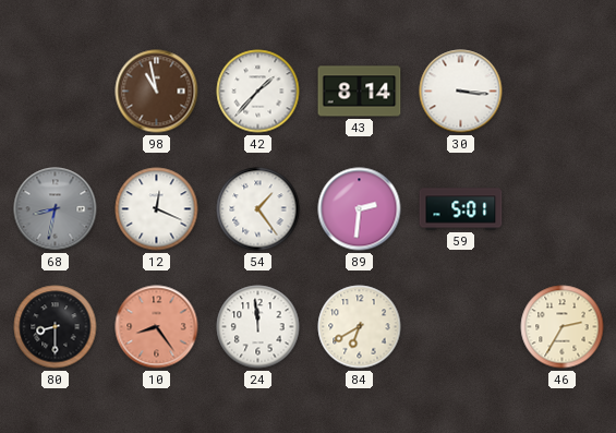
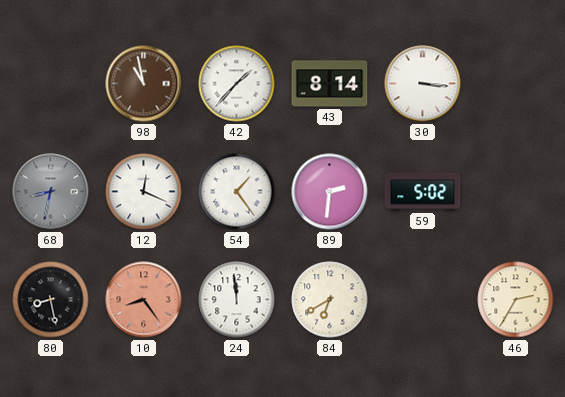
59: 5:01 -> 5:02
80: 8:30 -> 8:28
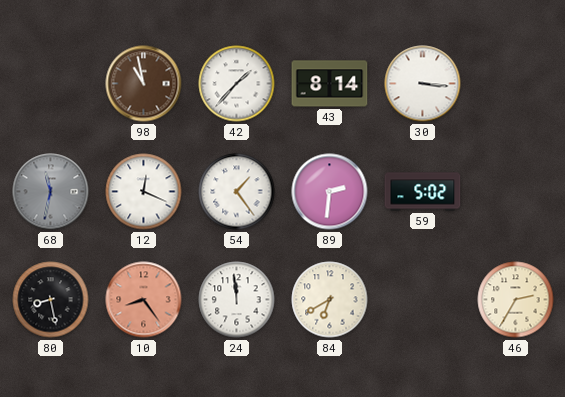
68: 8:32 -> 11:32
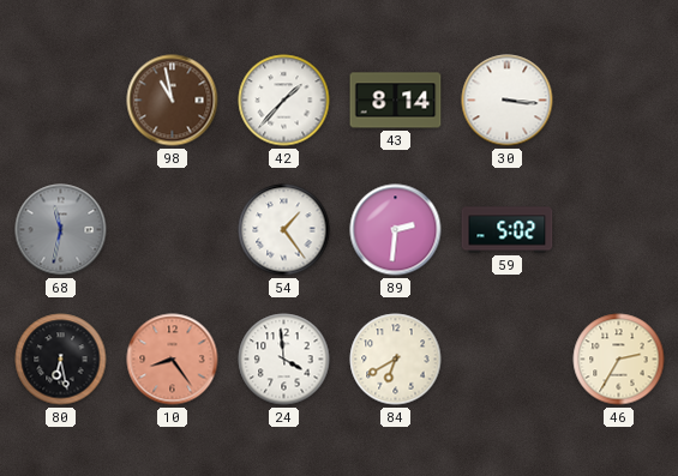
12: 12:19 -> none
80: 8:28 -> 6:28
24: 11:59 -> 3:59
